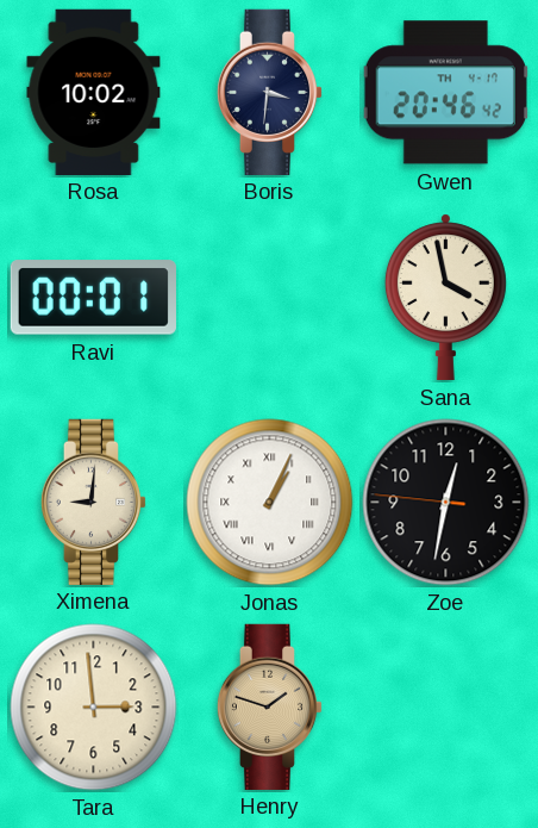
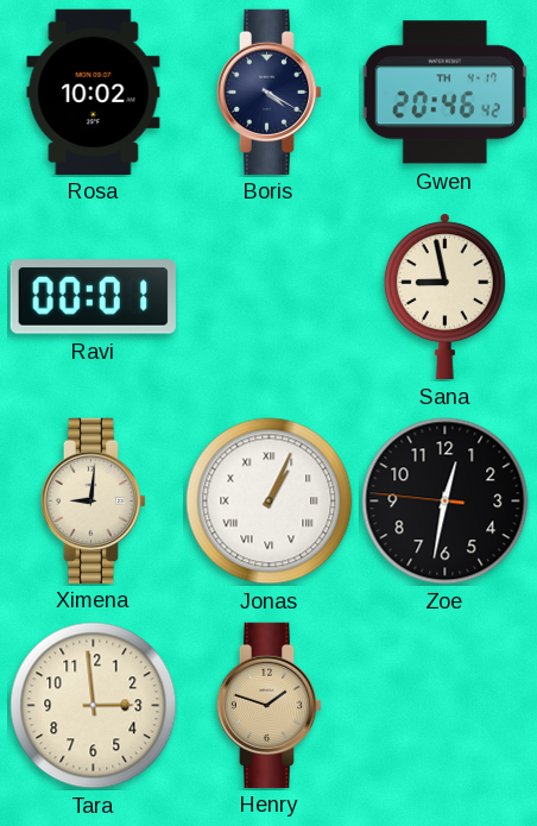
Boris: 3:31 -> 4:20
Sana: 3:58 -> 8:58
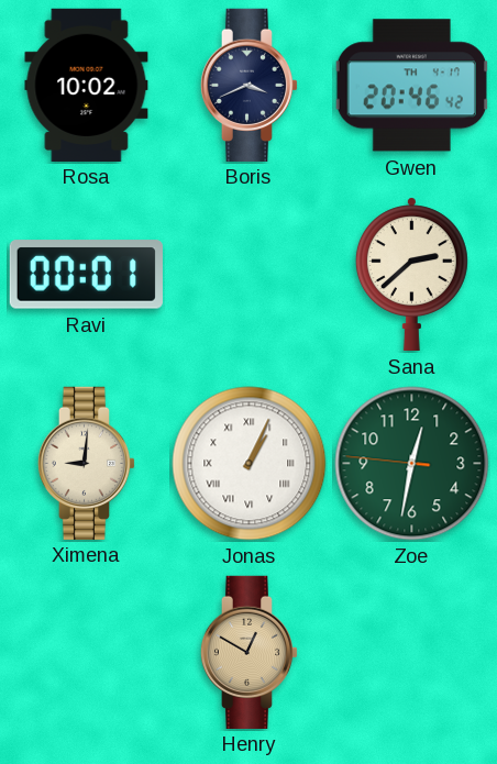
Boris: 4:20 -> 3:41
Sana: 8:58 -> 2:38
Zoe dial: black -> green
Tara: 2:59 -> none
Henry: 1:48 -> 12:50
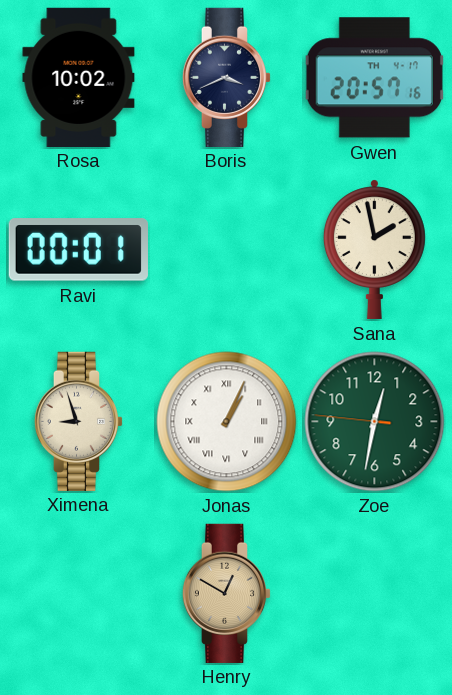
Gwen: 20:46 -> 20:57
Sana: 2:38 -> 1:58
Ximena: 9:01 -> 8:57
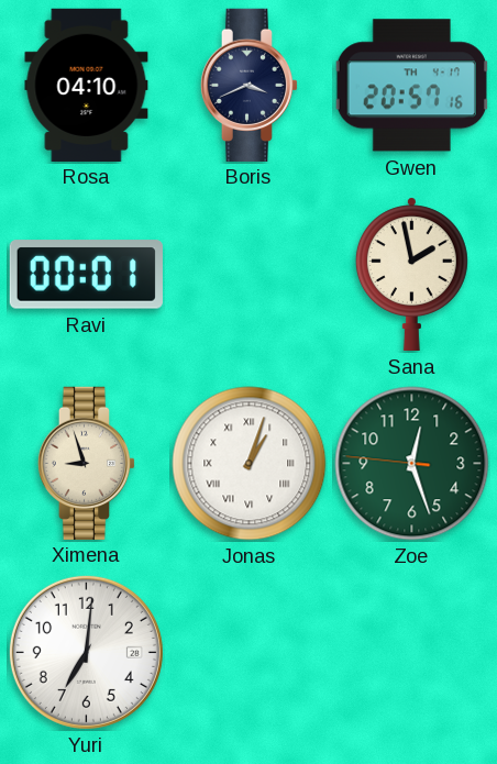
Rosa: 10:02 -> 04:10
Jonas: 1:04 -> 1:03
Zoe: 12:31 -> 12:26
Yuri: none -> 7:01
Henry: 12:50 -> none
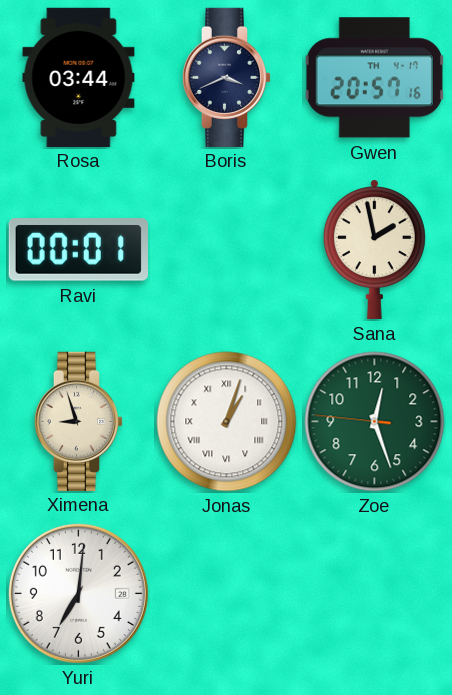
Rosa: 04:10 -> 03:44
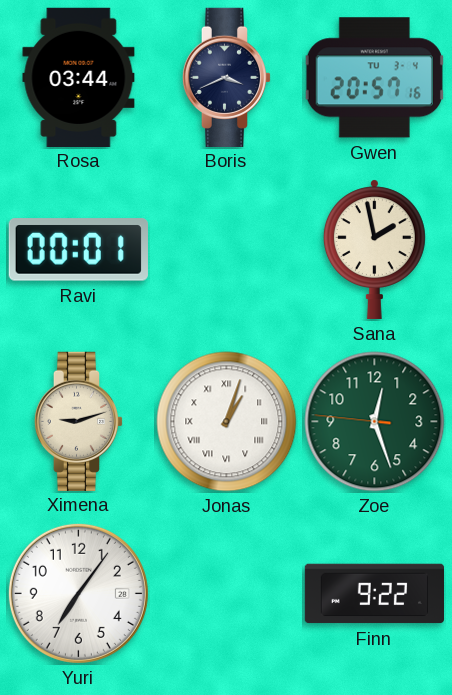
Gwen date: TH 4-17 -> TU 3-4
Ximena: 8:57 -> 9:12
Yuri: 7:01 -> 7:06
Finn: none -> 9:22
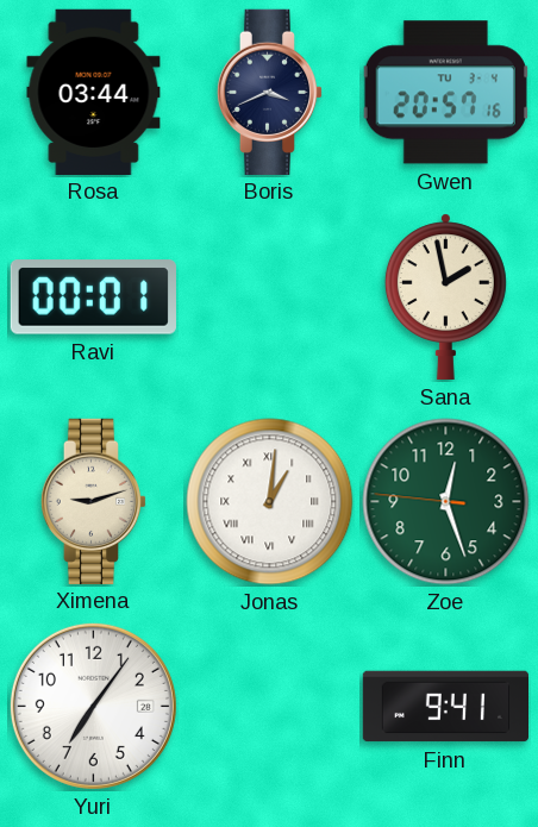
Jonas: 1:03 -> 1:01
Finn: 9:22 -> 9:41
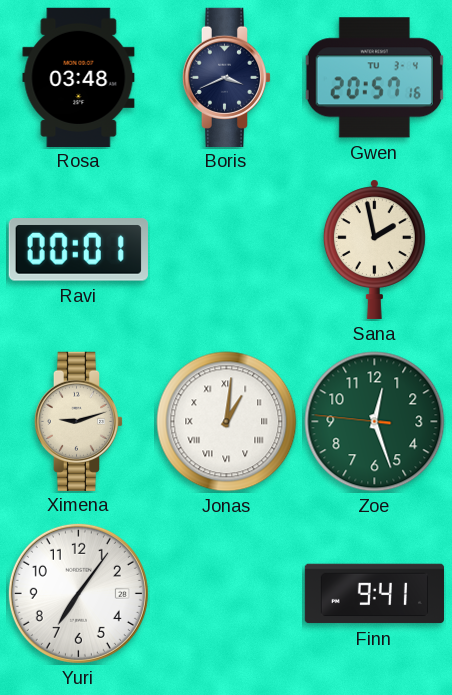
Rosa: 03:44 -> 03:48
